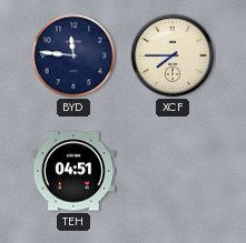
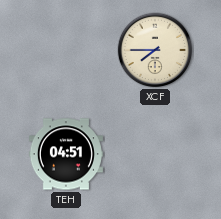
BYD: 11:46 -> none
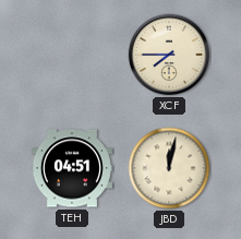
JBD: none -> 12:02
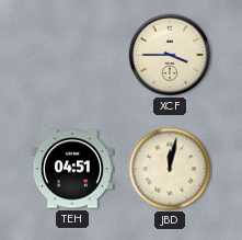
XCF: 7:45 -> 3:45
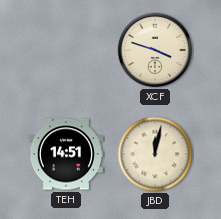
XCF: 3:45 -> 3:48
TEH: 04:51 -> 14:51
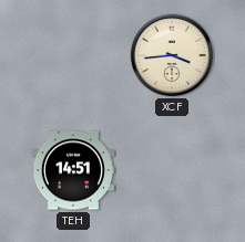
XCF: 3:48 -> 3:44
JBD: 12:02 -> none
